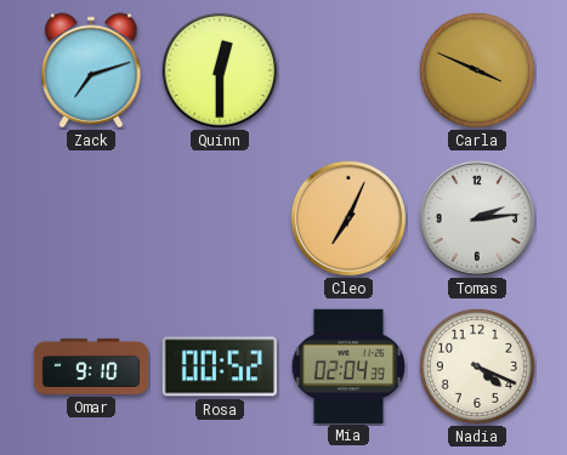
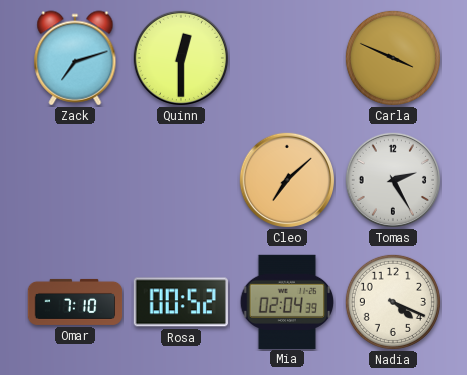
Cleo: 7:04 -> 7:08
Tomas: 2:14 -> 2:25
Omar: 9:10 -> 7:10
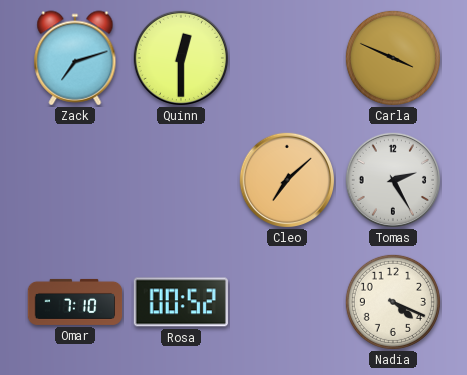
Mia: 02:04 -> none
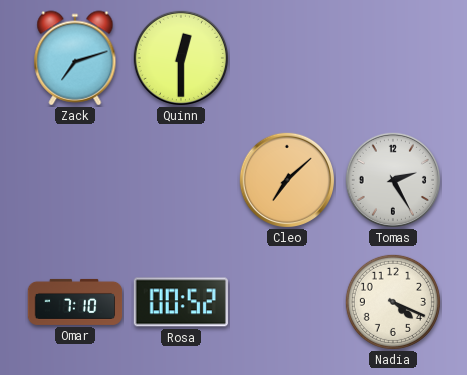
Carla: 3:49 -> none
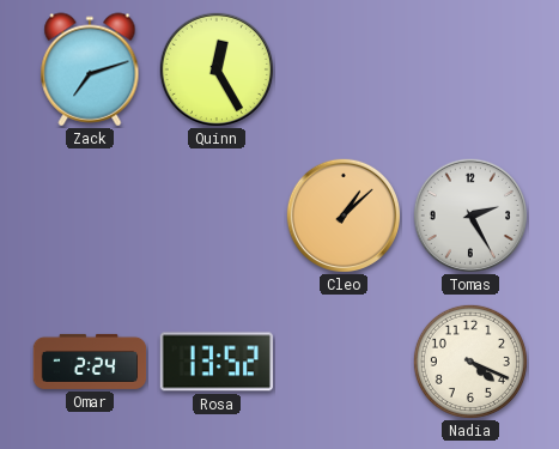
Quinn: 12:30 -> 12:25
Cleo: 7:08 -> 1:08
Omar: 7:10 -> 2:24
Rosa: 00:52 -> 13:52
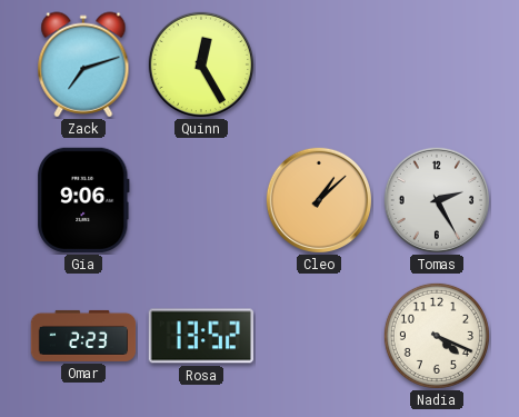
Gia: none -> 9:06
Omar: 2:24 -> 2:23
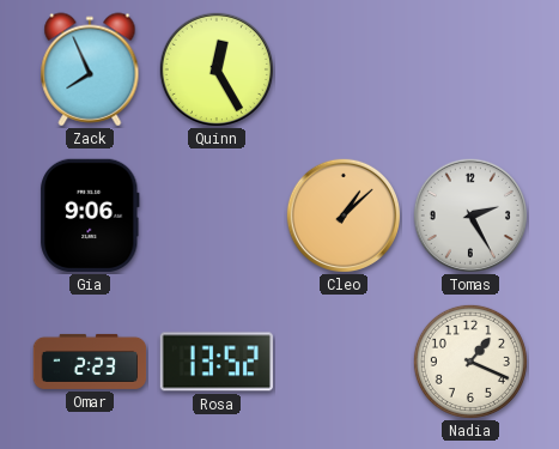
Zack: 7:12 -> 7:56
Nadia: 4:19 -> 1:19
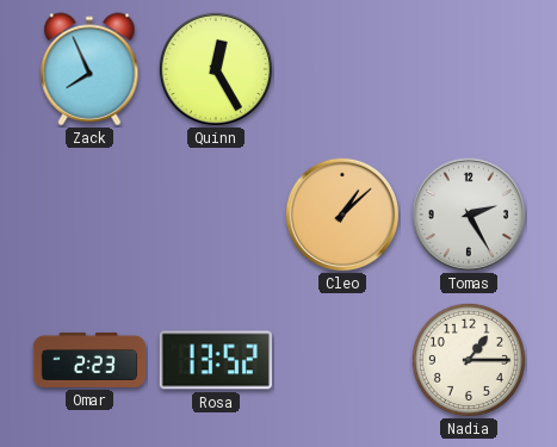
Gia: 9:06 -> none
Nadia: 1:19 -> 1:15
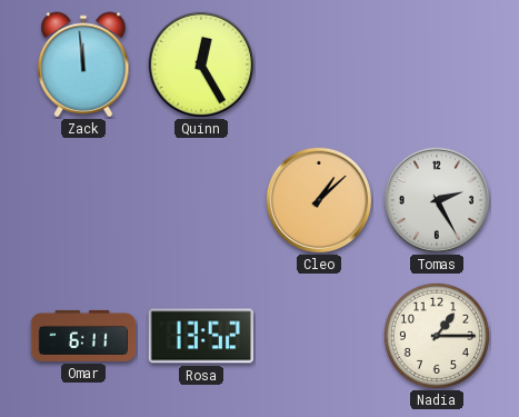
Zack: 7:56 -> 11:59
Omar: 2:23 -> 6:11
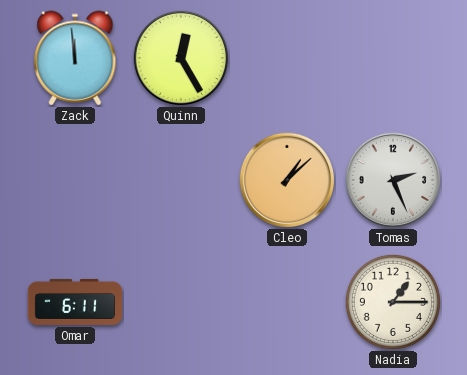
Tomas: 2:25 -> 2:26
Rosa: 13:52 -> none
